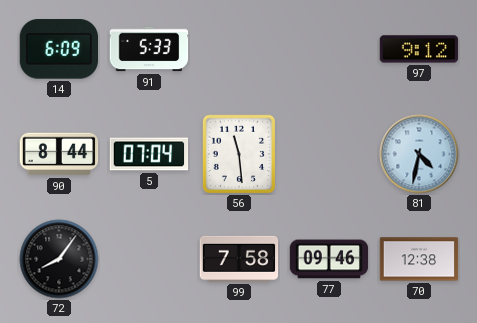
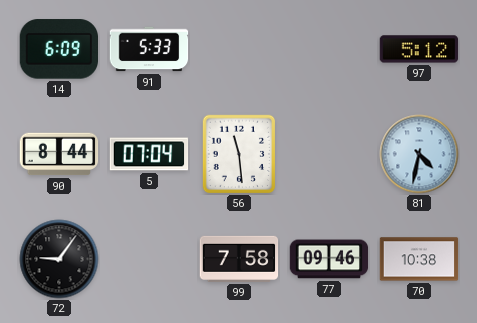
97: 9:12 -> 5:12
72: 8:06 -> 9:06
70: 12:38 -> 10:38
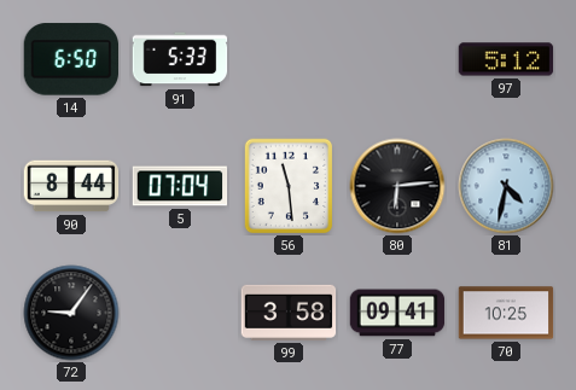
14: 6:09 -> 6:50
80: none -> 6:14
99: 7:58 -> 3:58
77: 09:46 -> 09:41
70: 10:38 -> 10:25
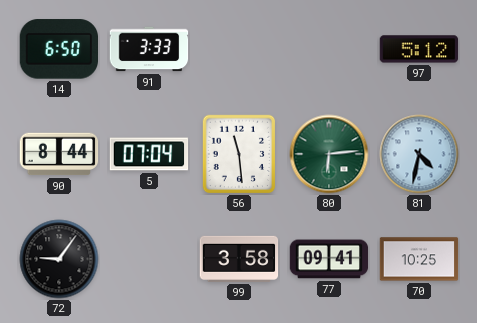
91: 5:33 -> 3:33
80 dial: black -> green
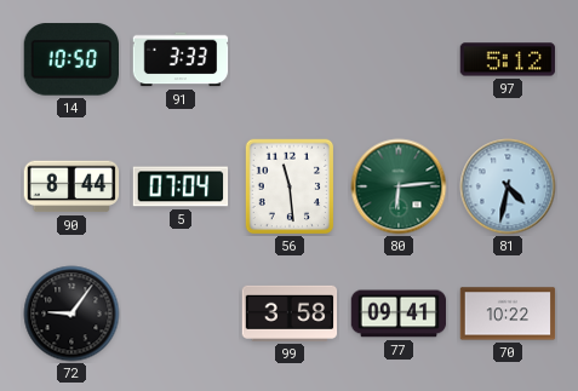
14: 6:50 -> 10:50
70: 10:25 -> 10:22
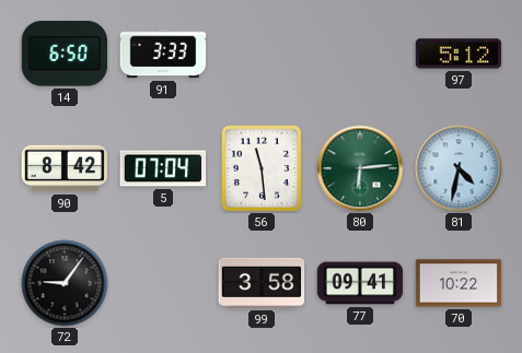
14: 10:50 -> 6:50
90: 8:44 -> 8:42
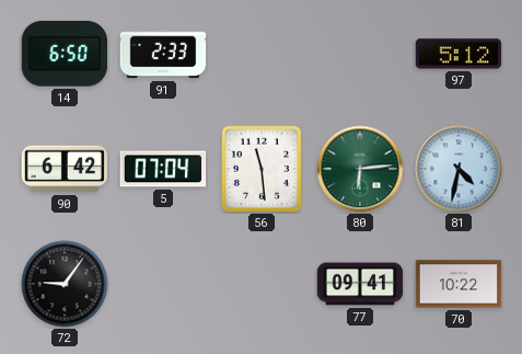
91: 3:33 -> 2:33
90: 8:42 -> 6:42
99: 3:58 -> none
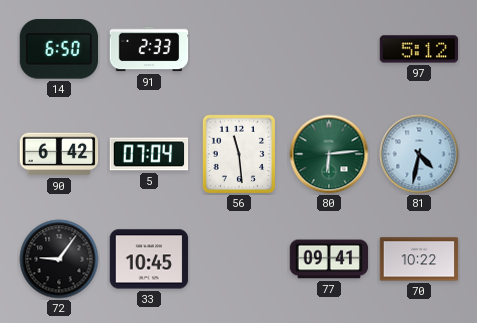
33: none -> 10:45
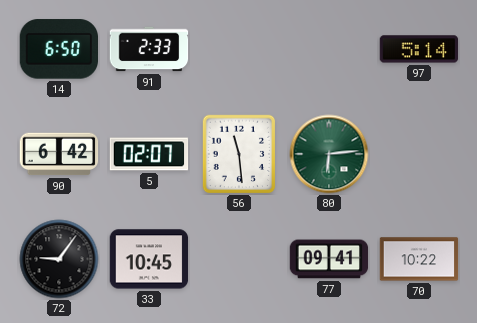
97: 5:12 -> 5:14
5: 07:04 -> 02:07
81: 4:32 -> none
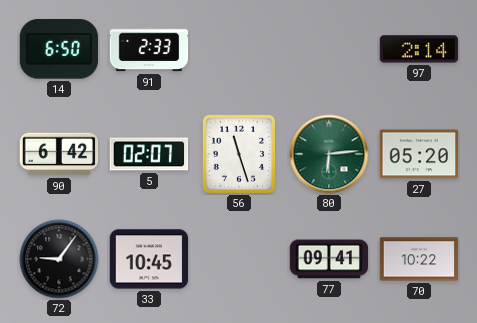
97: 5:14 -> 2:14
56: 11:29 -> 11:27
27: none -> 05:20
